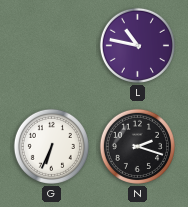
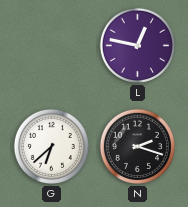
L: 10:47 -> 12:47
G: 6:34 -> 6:38
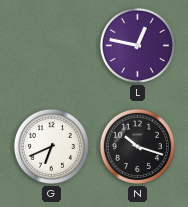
G: 6:38 -> 6:41
N: 2:18 -> 10:18
